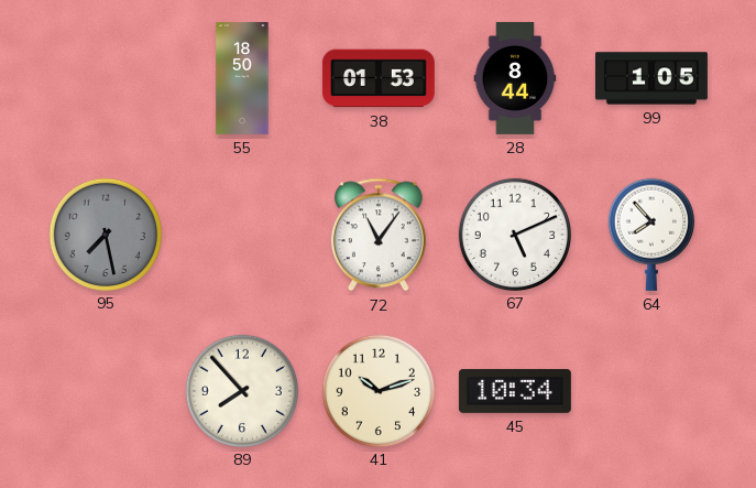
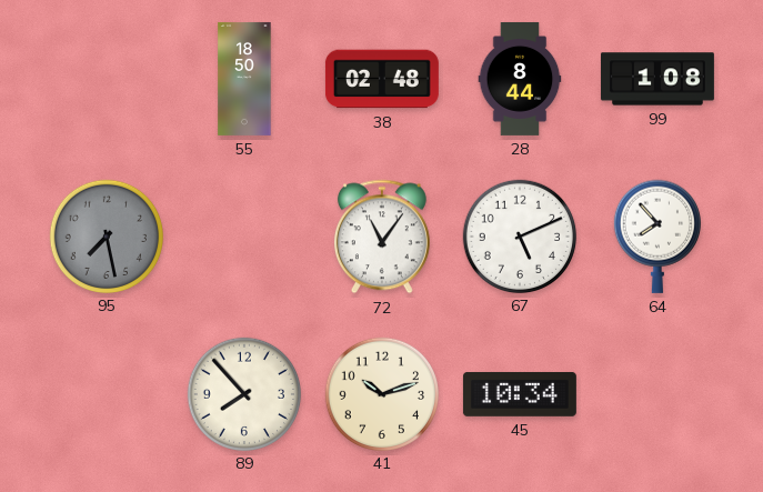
38: 01:53 -> 02:48
99: 1:05 -> 1:08
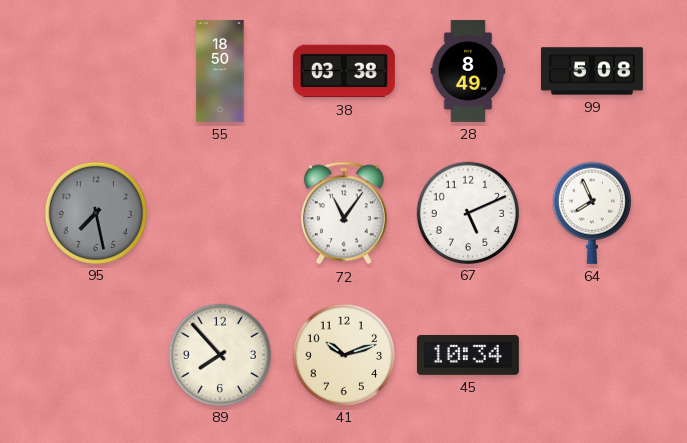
38: 02:48 -> 03:38
28: 8:44 -> 8:49
99: 1:08 -> 5:08
64: 7:53 -> 7:56
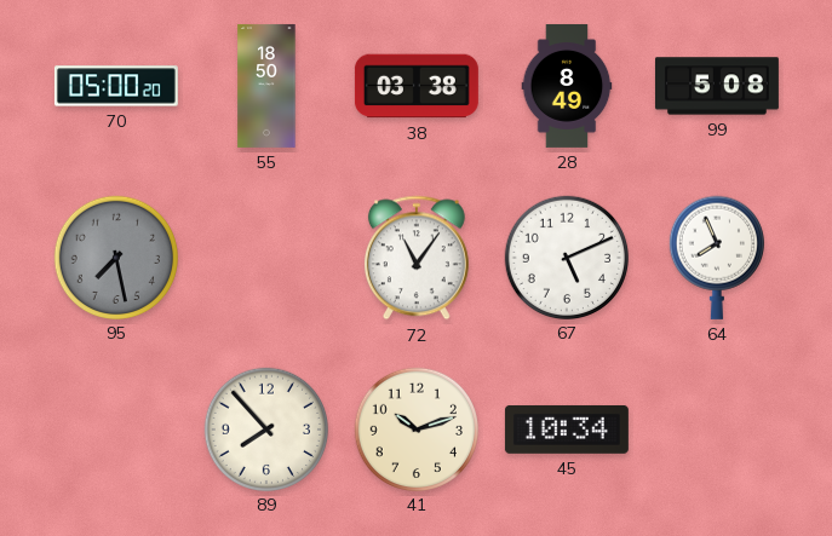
70: none -> 05:00
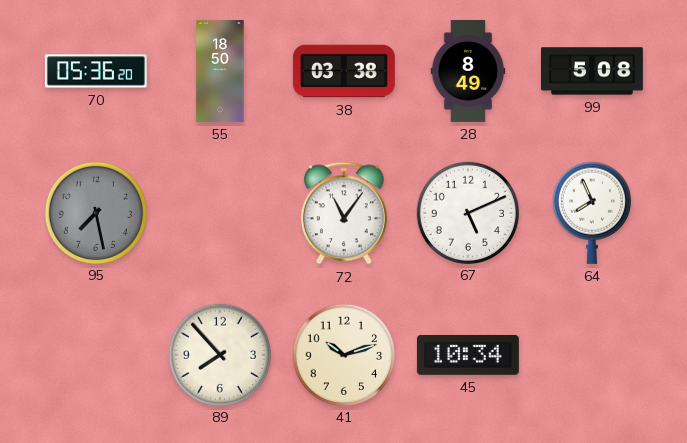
70: 05:00 -> 05:36
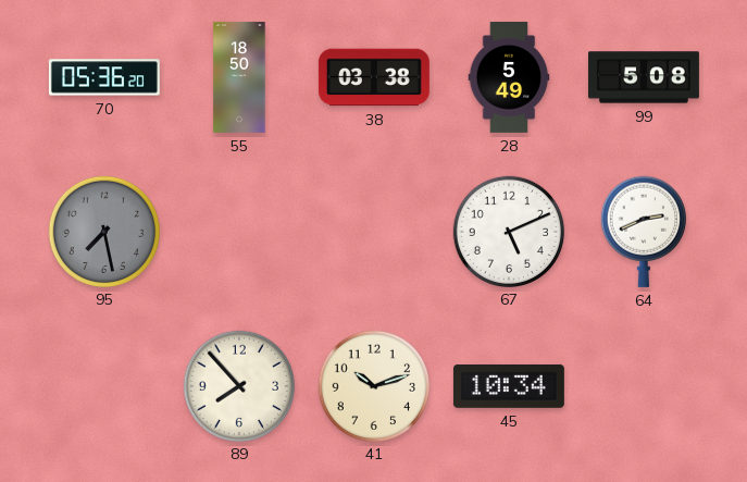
28: 8:49 -> 5:49
72: 11:06 -> none
64: 7:56 -> 2:41
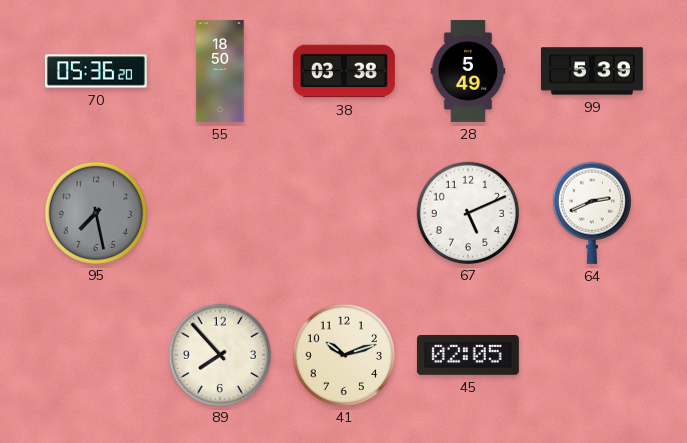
99: 5:08 -> 5:39
45: 10:34 -> 02:05
